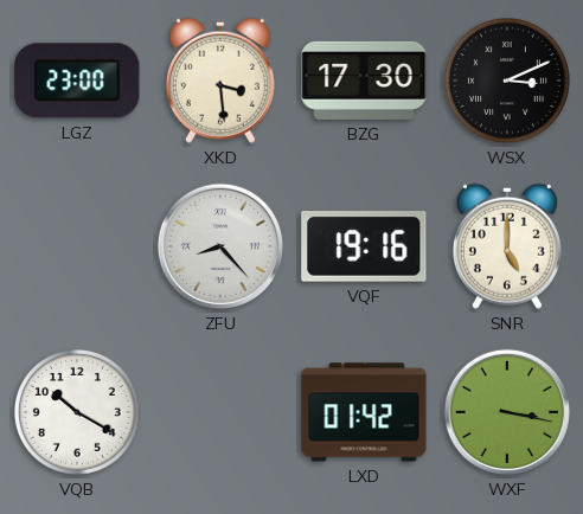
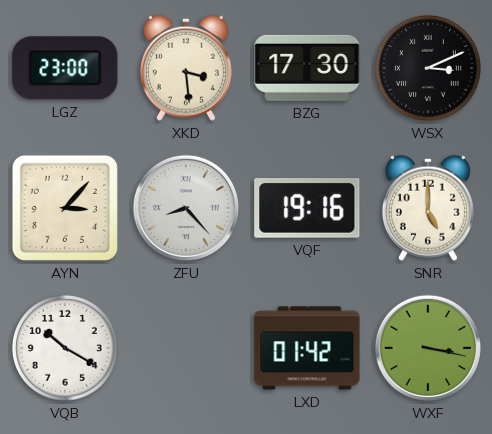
AYN: none -> 3:07
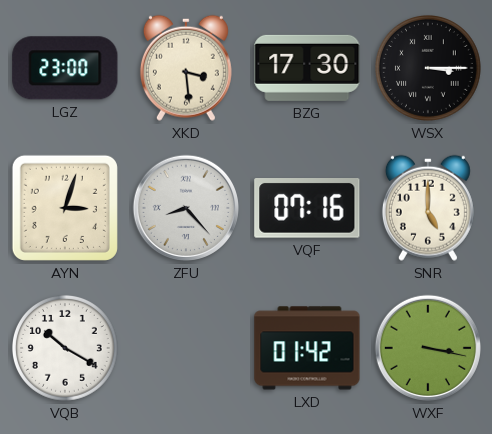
WSX: 3:11 -> 3:15
AYN: 3:07 -> 3:03
VQF: 19:16 -> 07:16
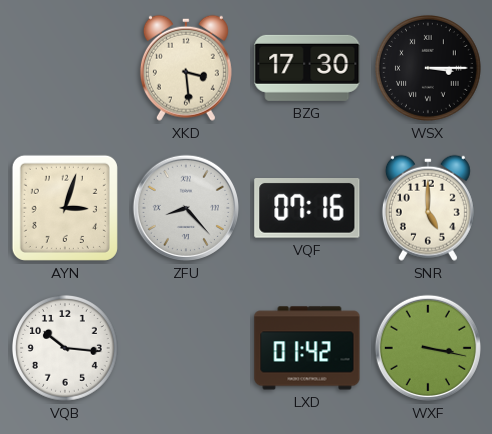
LGZ: 23:00 -> none
VQB: 10:20 -> 10:16
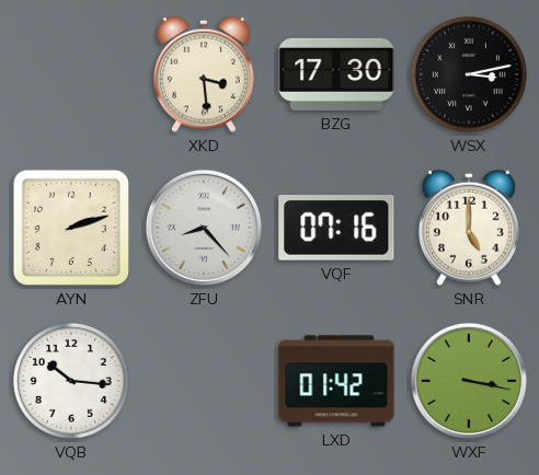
WSX: 3:15 -> 3:13
AYN: 3:03 -> 2:12
